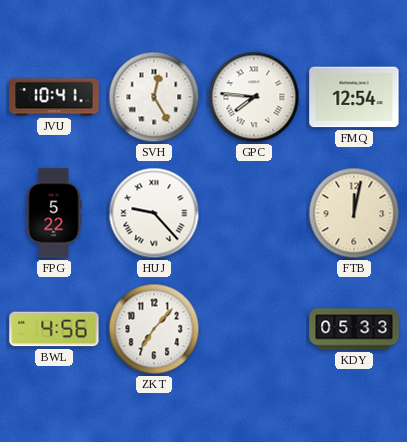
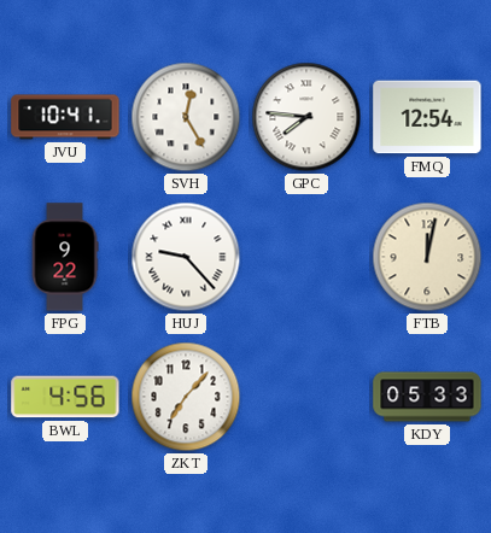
FPG: 5:22 -> 9:22
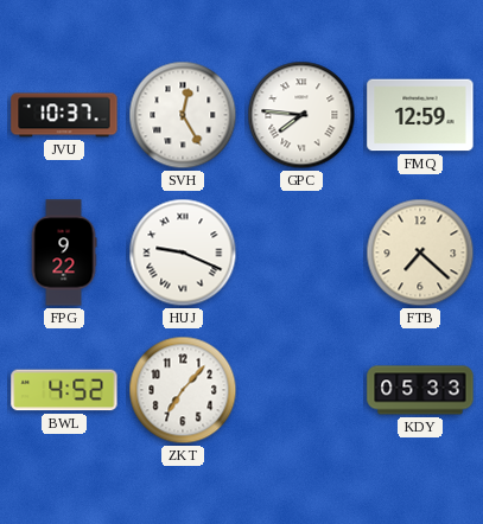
JVU: 10:41 -> 10:37
FMQ: 12:54 -> 12:59
HUJ: 9:23 -> 9:19
FTB: 12:02 -> 7:22
BWL: 4:56 -> 4:52
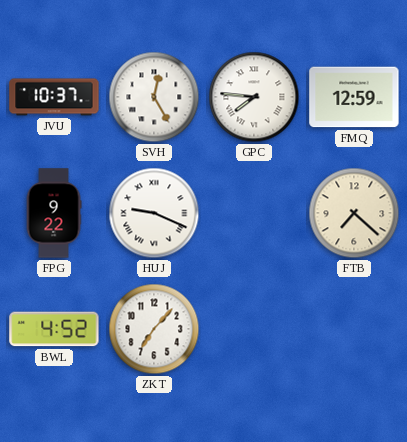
KDY: 05:33 -> none
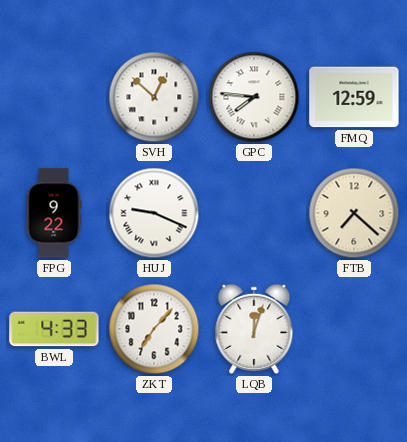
JVU: 10:37 -> none
SVH: 12:25 -> 12:52
BWL: 4:52 -> 4:33
LQB: none -> 12:03
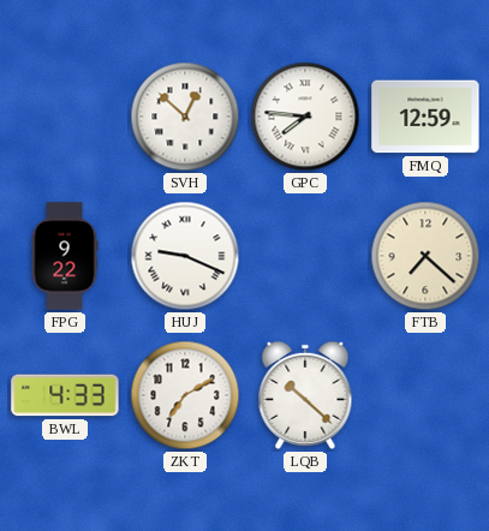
ZKT: 7:07 -> 7:10
LQB: 12:03 -> 10:22
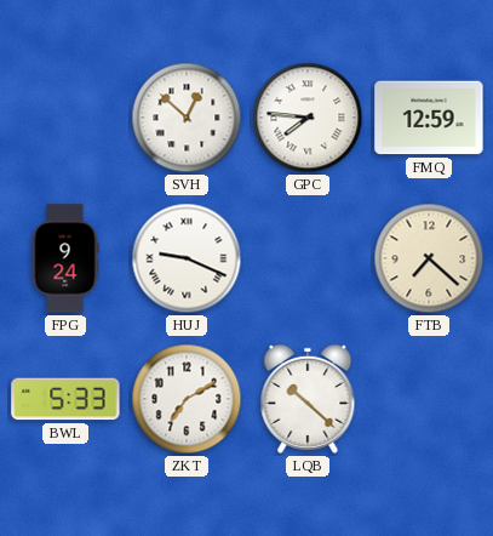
FPG: 9:22 -> 9:24
BWL: 4:33 -> 5:33
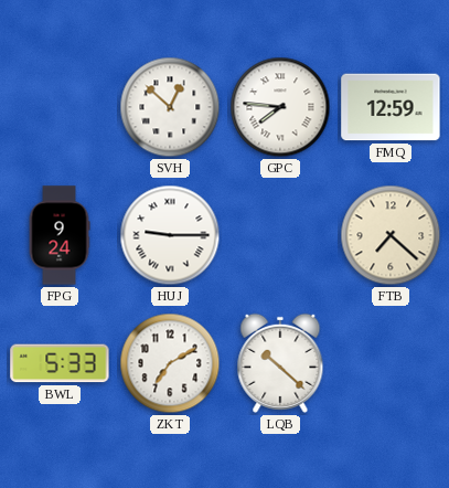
HUJ: 9:19 -> 9:15
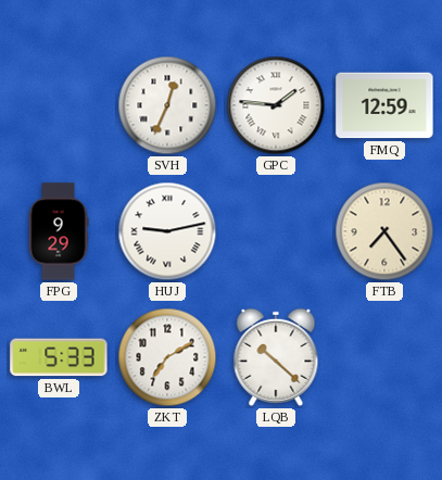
SVH: 12:52 -> 12:34
GPC: 7:46 -> 1:46
FPG: 9:24 -> 9:29
HUJ: 9:15 -> 9:13
FTB: 7:22 -> 7:24
